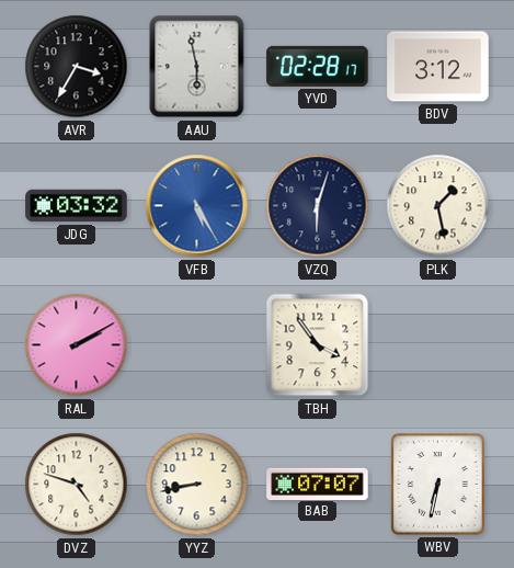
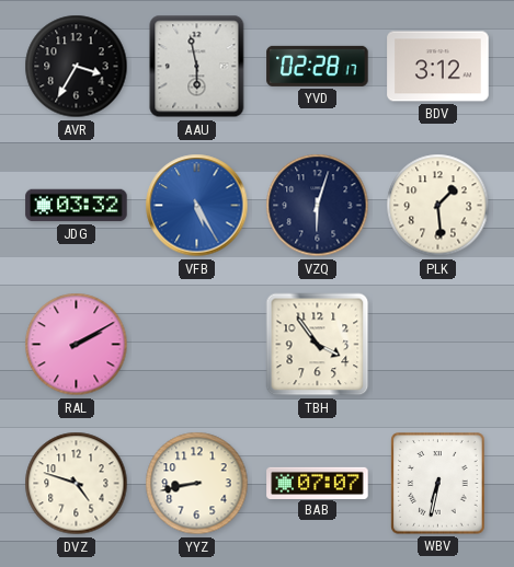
PLK: 1:28 -> 1:29
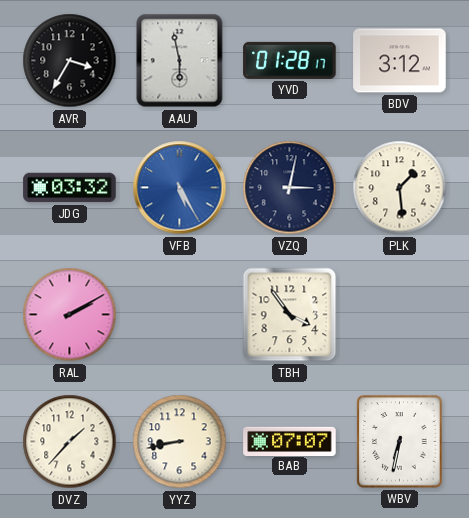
YVD: 02:28 -> 01:28
VZQ: 6:03 -> 3:02
DVZ: 4:48 -> 1:37
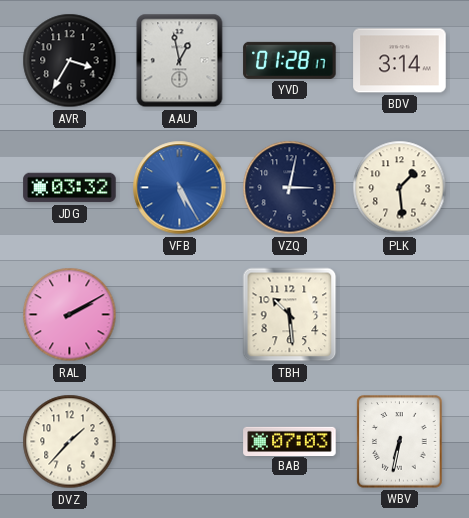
AAU: 5:58 -> 12:58
BDV: 3:12 -> 3:14
TBH: 3:54 -> 10:29
YYZ: 8:43 -> none
BAB: 07:07 -> 07:03
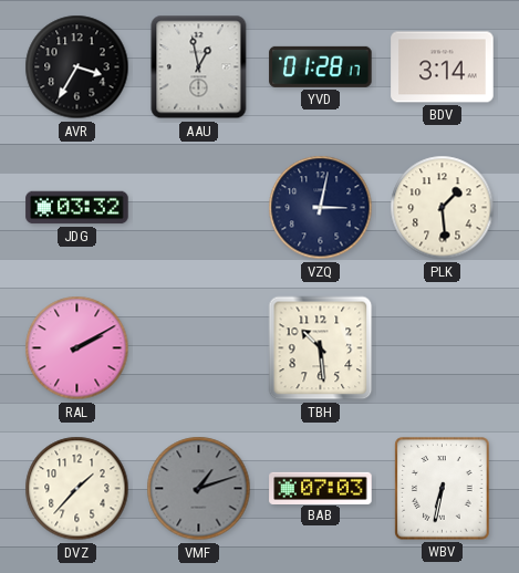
VFB: 5:25 -> none
VMF: none -> 1:12
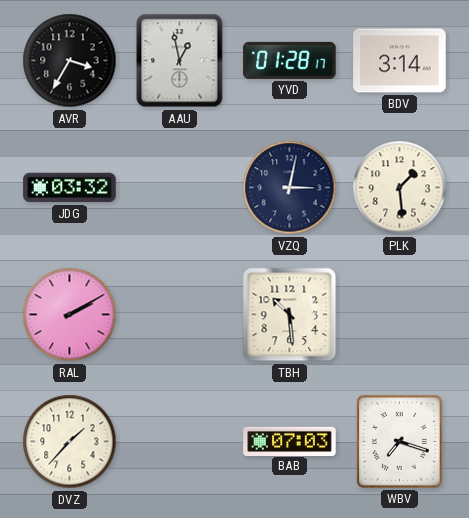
VMF: 1:12 -> none
WBV: 6:32 -> 7:18
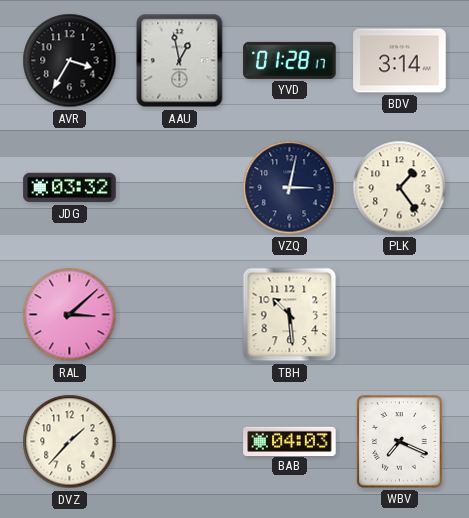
PLK: 1:29 -> 1:24
RAL: 2:10 -> 3:08
BAB: 07:03 -> 04:03
WBV: 7:18 -> 7:19
